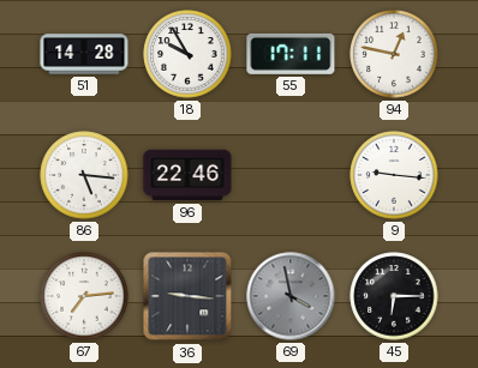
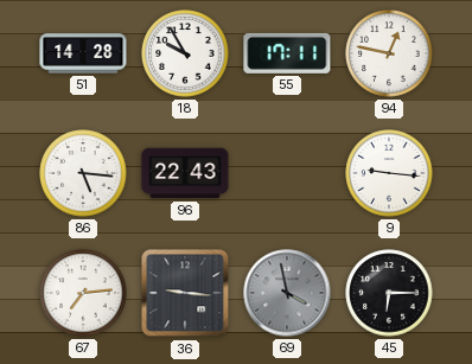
96: 22:46 -> 22:43
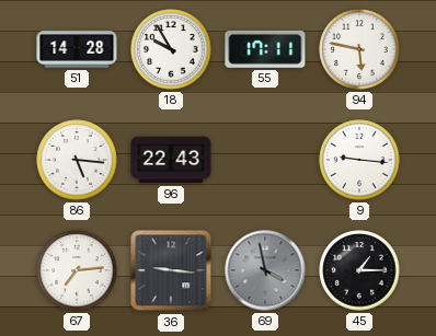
94: 12:47 -> 5:47
45: 6:15 -> 1:15
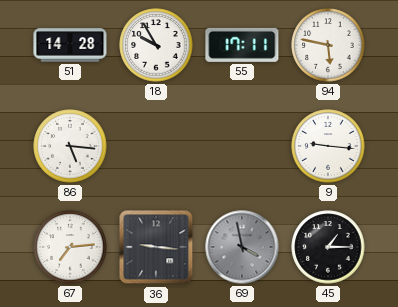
96: 22:43 -> none
